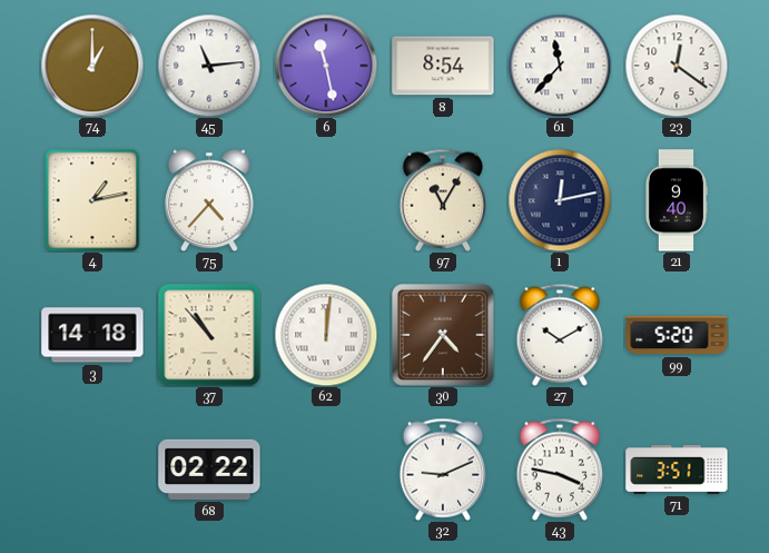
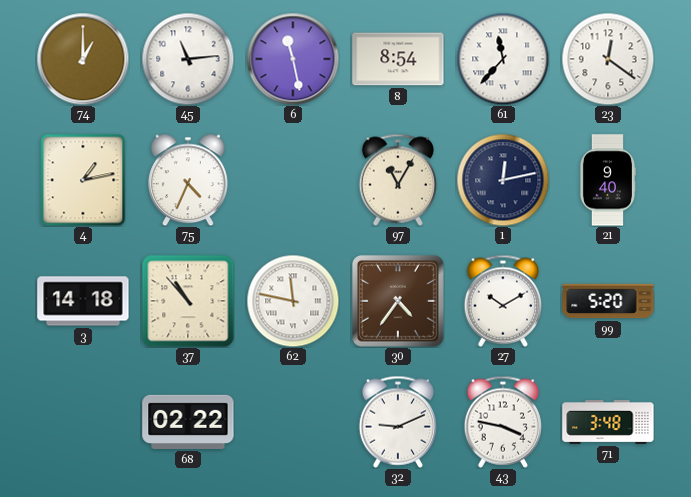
75: 4:37 -> 4:34
62: 12:01 -> 11:47
71: 3:51 -> 3:48
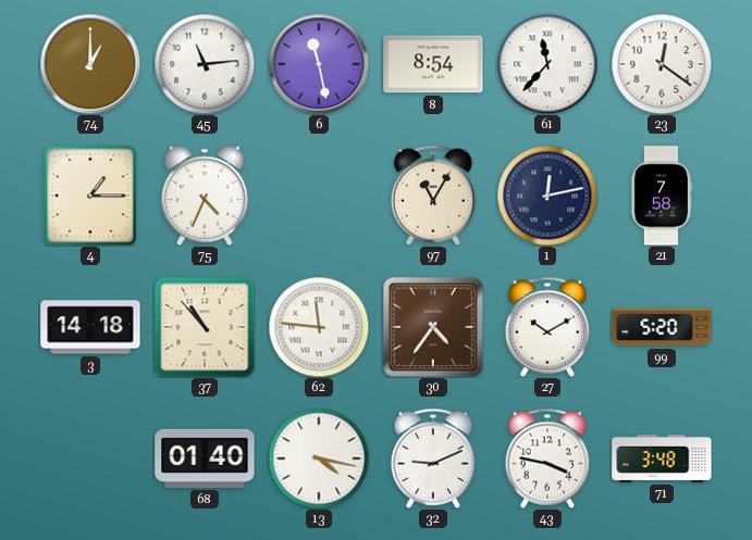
4: 1:13 -> 1:15
21: 9:40 -> 7:58
62: 11:47 -> 11:46
68: 02:22 -> 01:40
13: none -> 4:17
